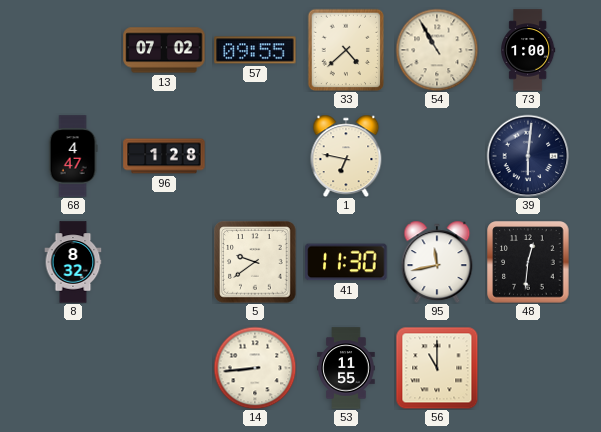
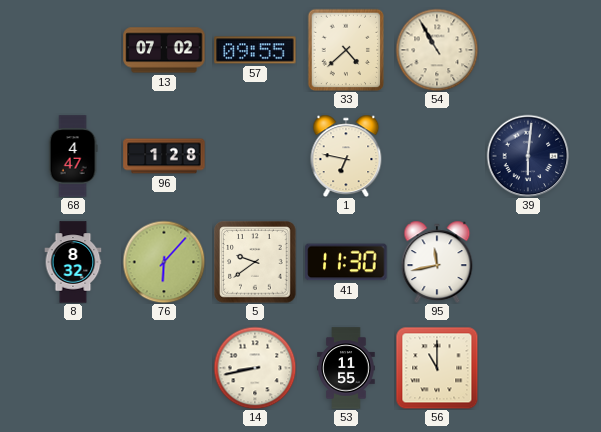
73: 1:00 -> none
76: none -> 6:07
48: 12:31 -> none
14: 8:44 -> 8:43
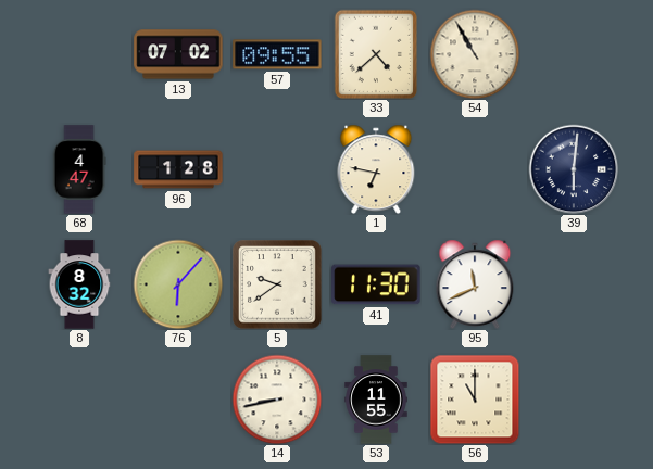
95: 11:43 -> 11:41
